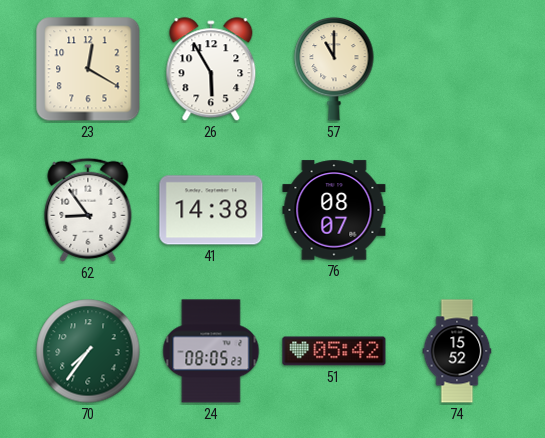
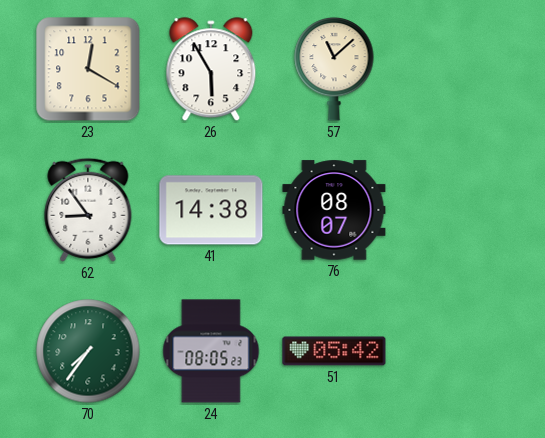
57: 11:00 -> 11:08
74: 15:52 -> none
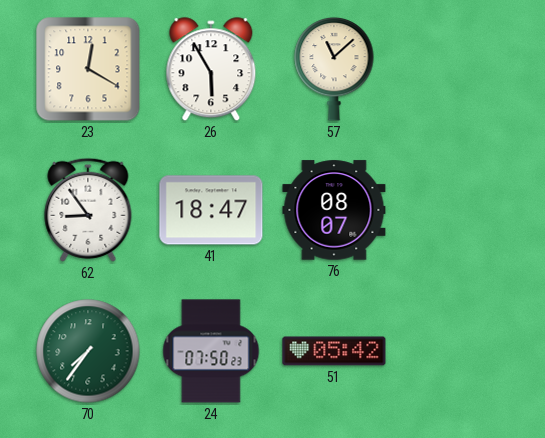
41: 14:38 -> 18:47
24: 08:05 -> 07:50
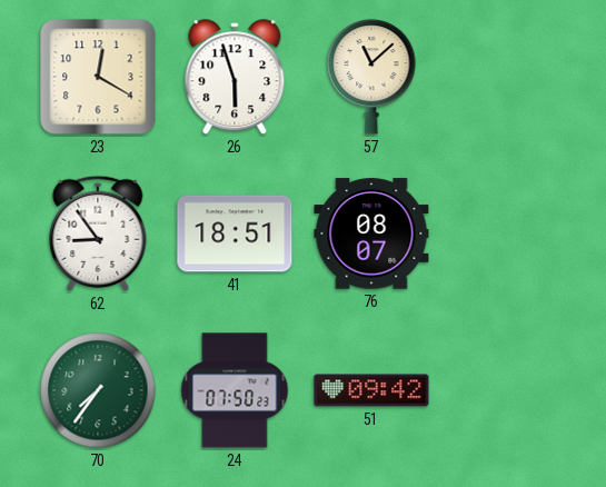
26: 5:55 -> 5:57
41: 18:47 -> 18:51
51: 05:42 -> 09:42
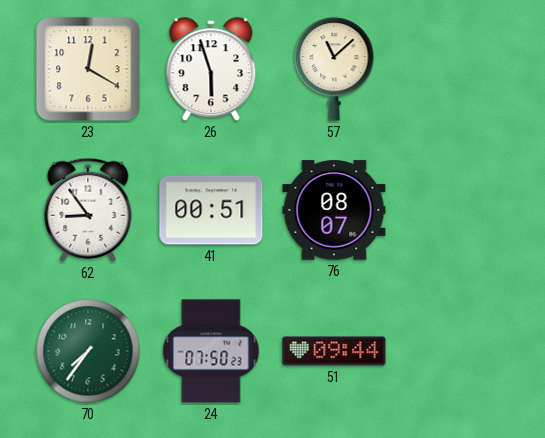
41: 18:51 -> 00:51
51: 09:42 -> 09:44
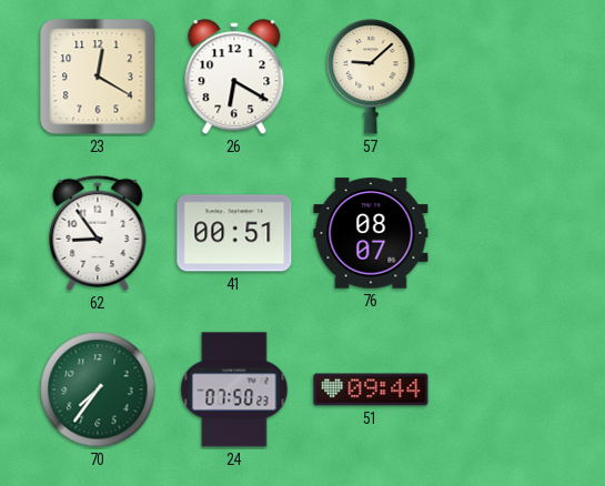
26: 5:57 -> 6:20
57: 11:08 -> 9:08
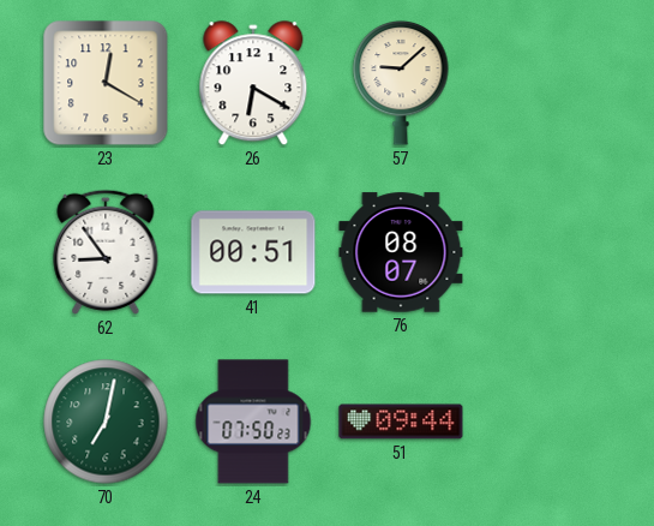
70: 7:36 -> 7:02
